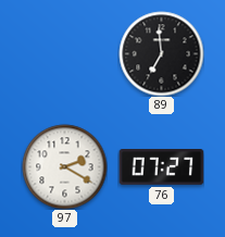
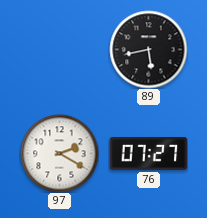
89: 6:59 -> 5:43
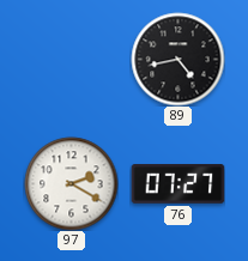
89: 5:43 -> 4:43
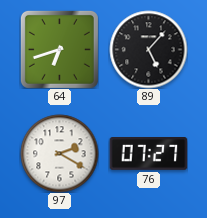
64: none -> 6:42
89: 4:43 -> 5:07
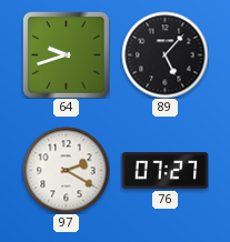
64: 6:42 -> 9:42
